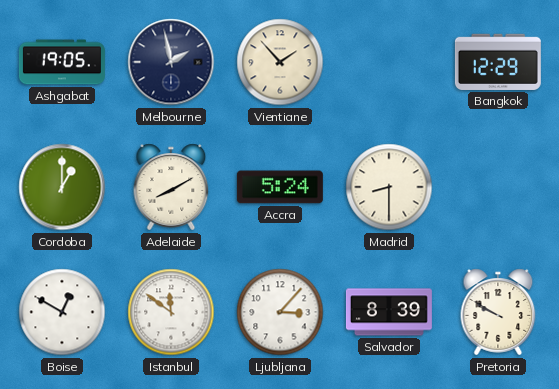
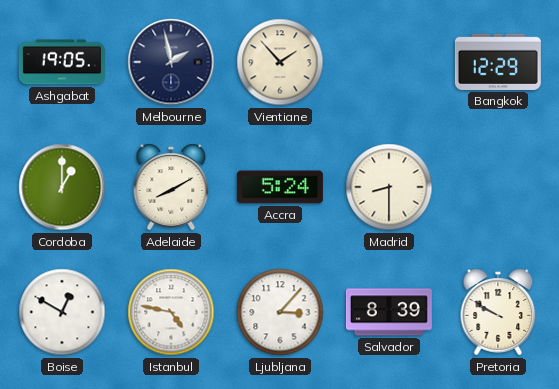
Istanbul: 11:51 -> 4:47
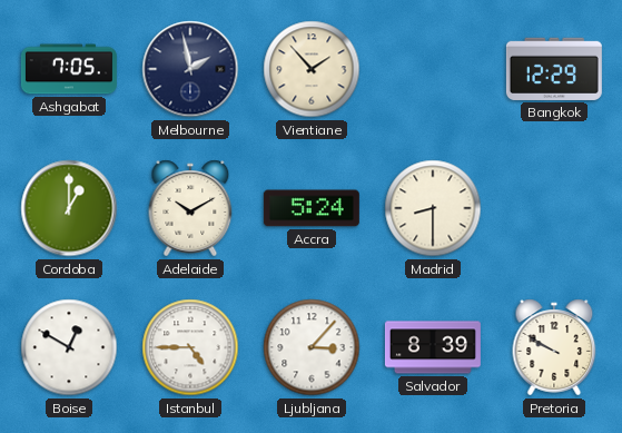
Ashgabat: 19:05 -> 7:05
Adelaide: 8:10 -> 10:10
Istanbul: 4:47 -> 4:45
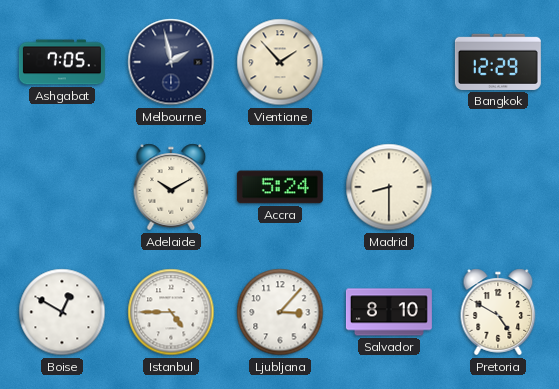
Cordoba: 1:00 -> none
Salvador: 8:39 -> 8:10
Pretoria: 9:50 -> 4:50
